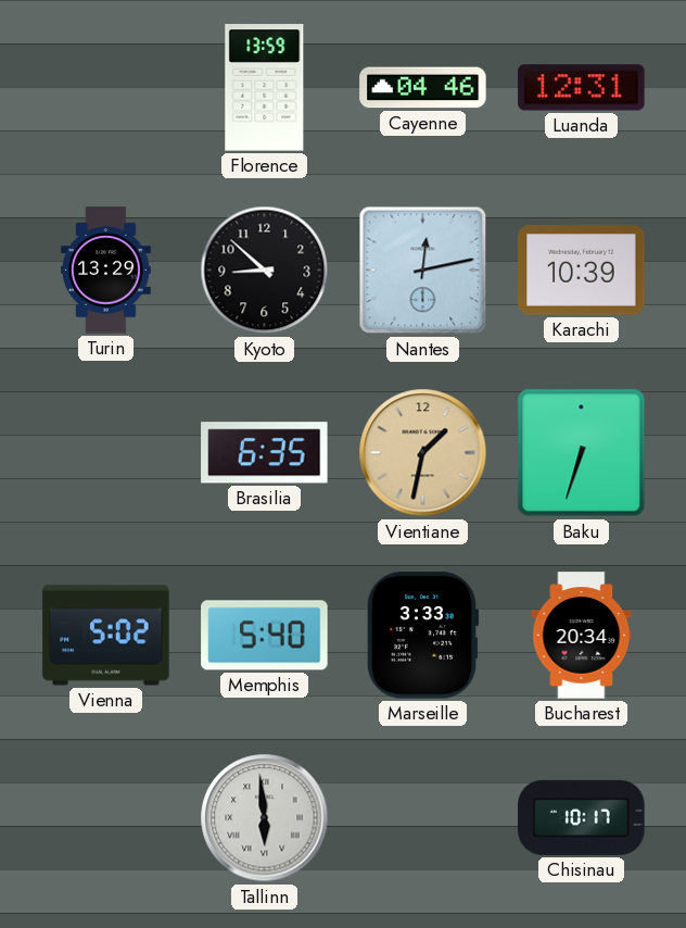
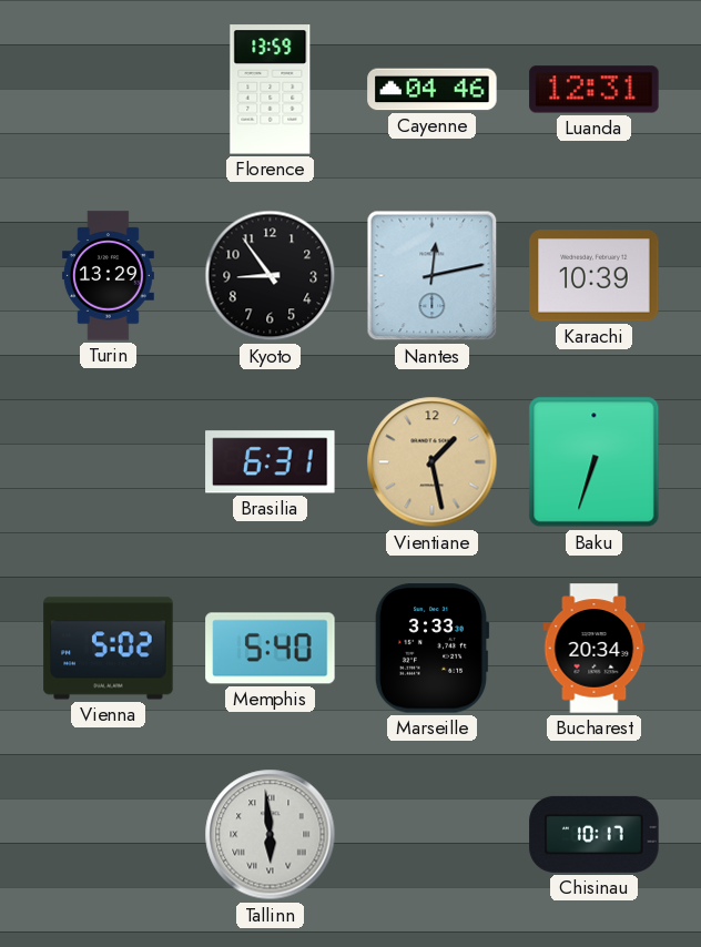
Kyoto: 8:52 -> 8:54
Brasilia: 6:35 -> 6:31
Vientiane: 1:32 -> 1:28
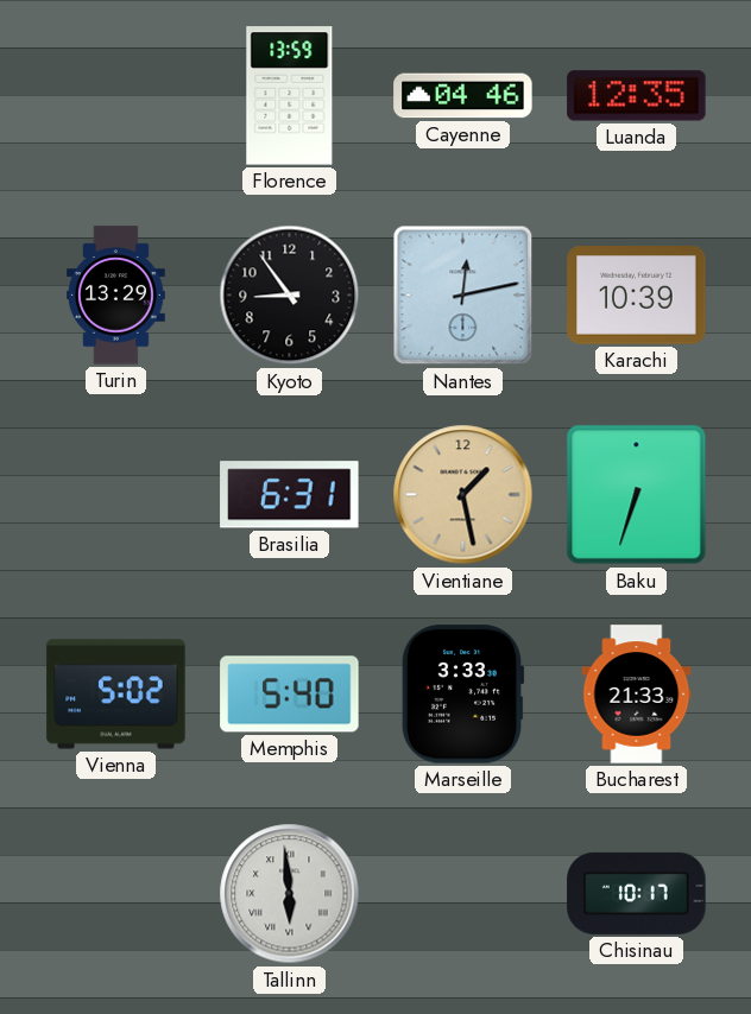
Luanda: 12:31 -> 12:35
Bucharest: 20:34 -> 21:33
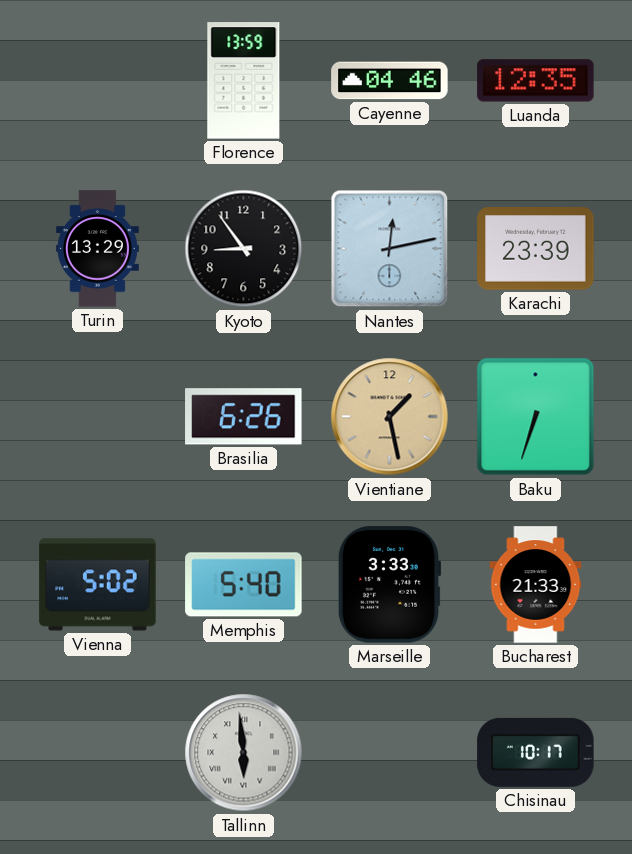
Karachi: 10:39 -> 23:39
Brasilia: 6:31 -> 6:26
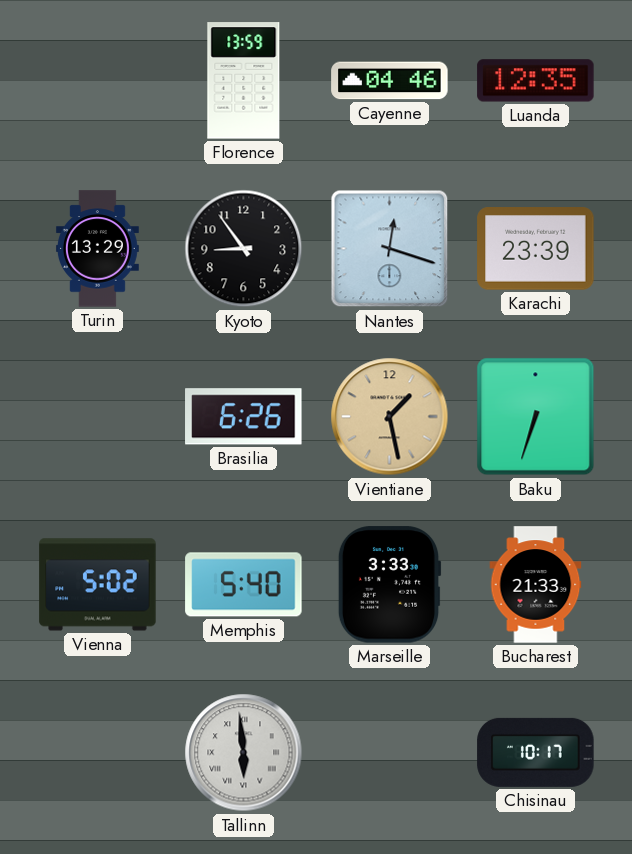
Nantes: 12:13 -> 12:18
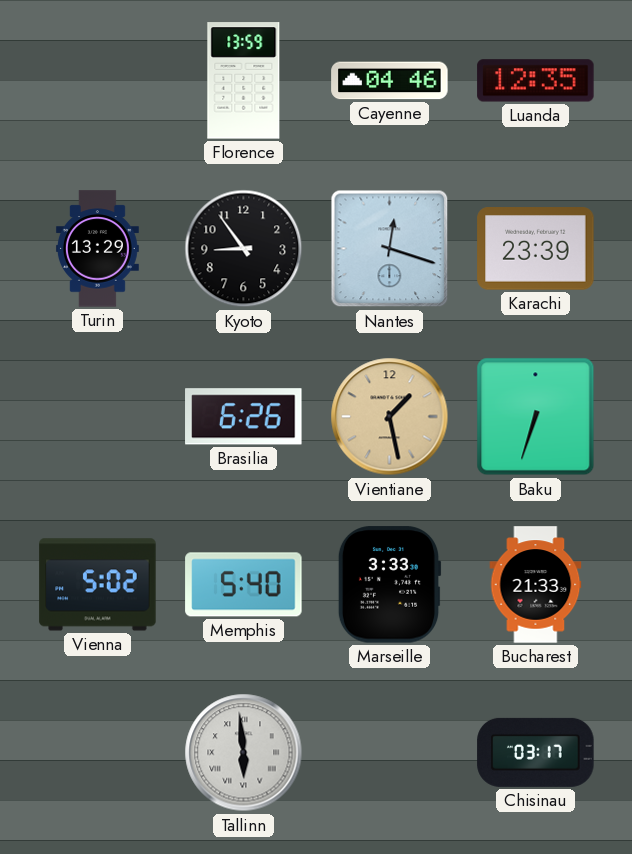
Chisinau: 10:17 -> 03:17
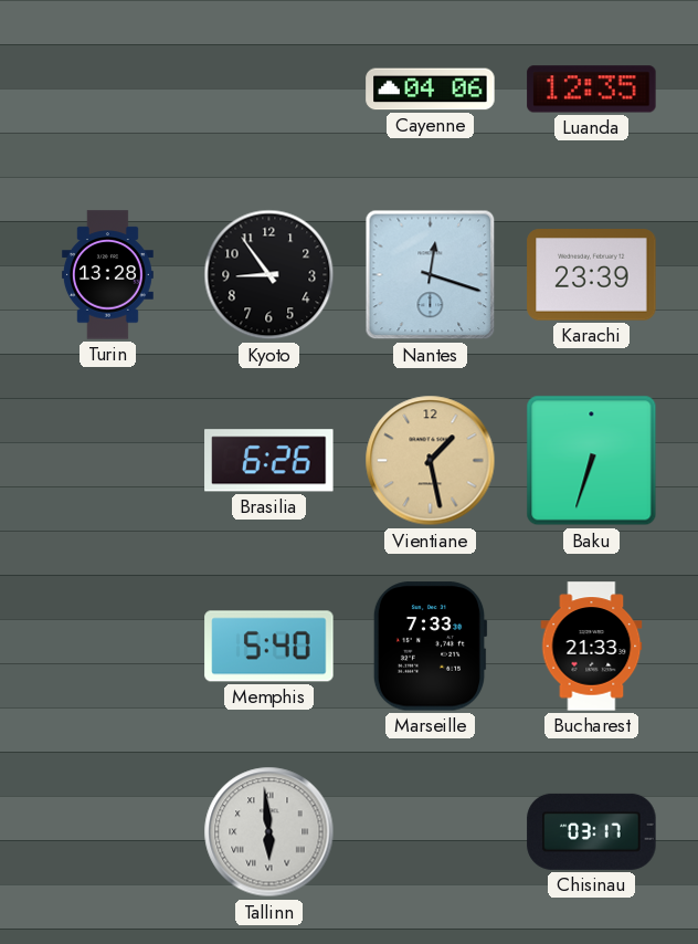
Florence: 13:59 -> none
Cayenne: 04:46 -> 04:06
Turin: 13:29 -> 13:28
Vienna: 5:02 -> none
Marseille: 3:33 -> 7:33
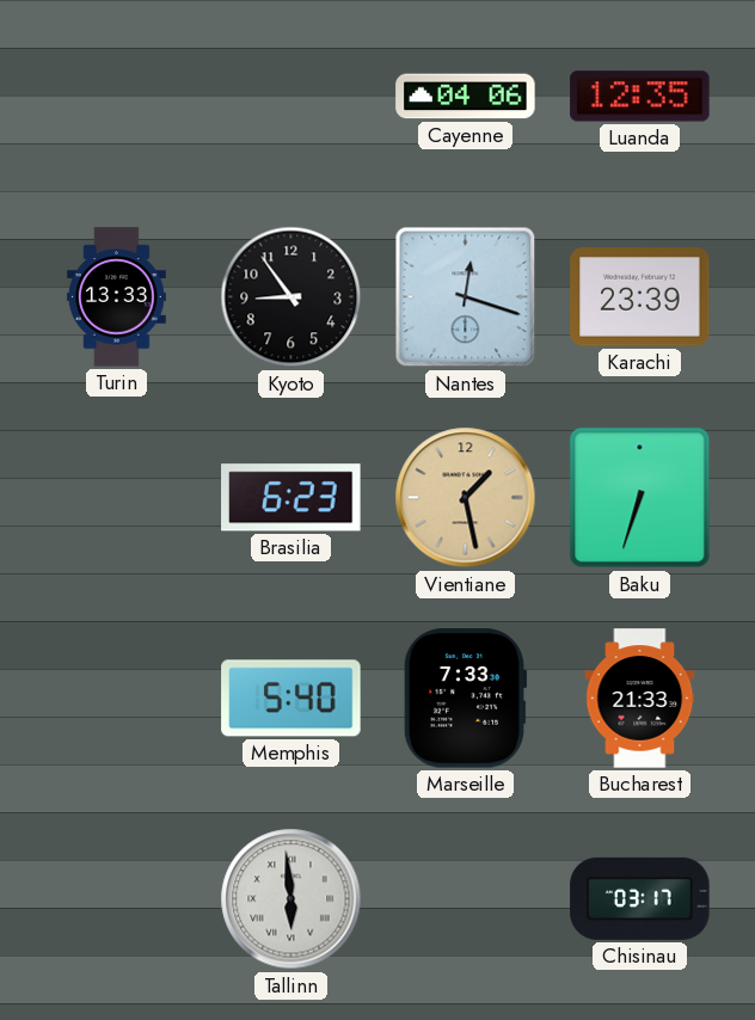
Turin: 13:28 -> 13:33
Brasilia: 6:26 -> 6:23
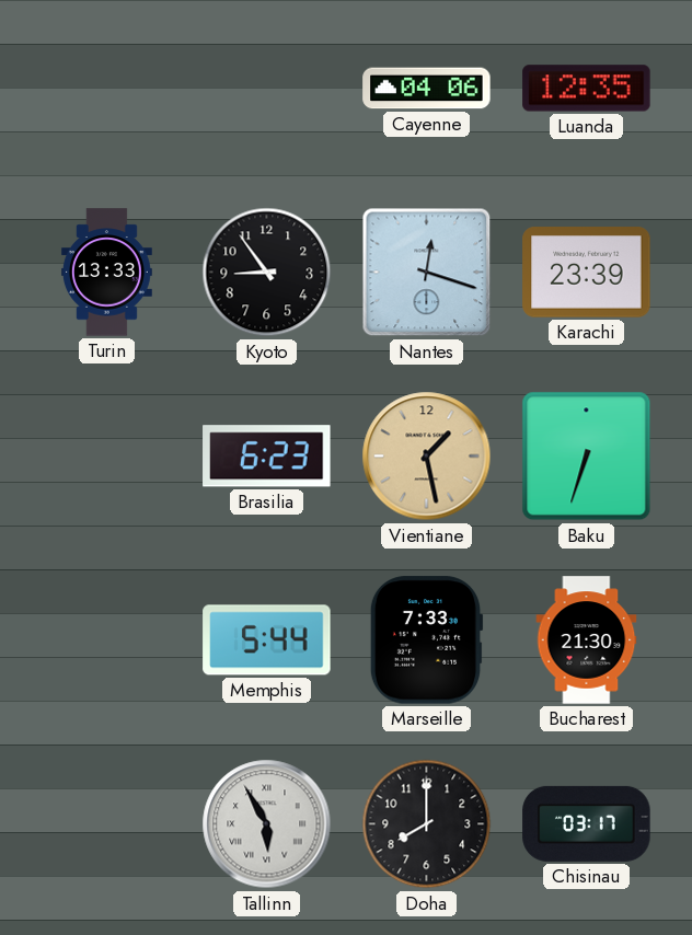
Memphis: 5:40 -> 5:44
Bucharest: 21:33 -> 21:30
Tallinn: 5:59 -> 5:55
Doha: none -> 8:00
